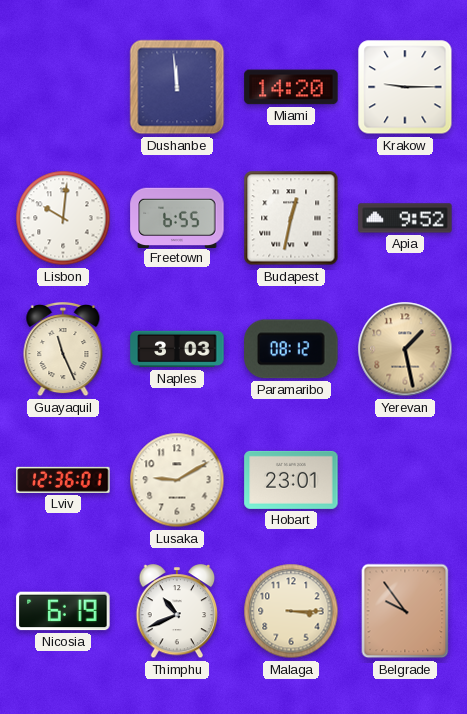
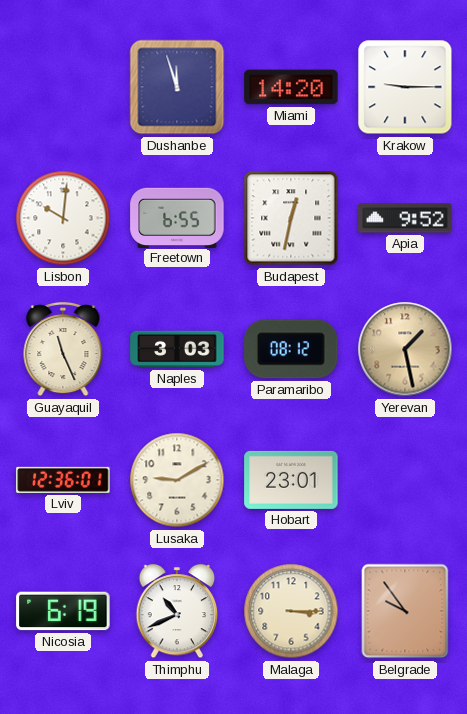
Dushanbe: 11:59 -> 11:57
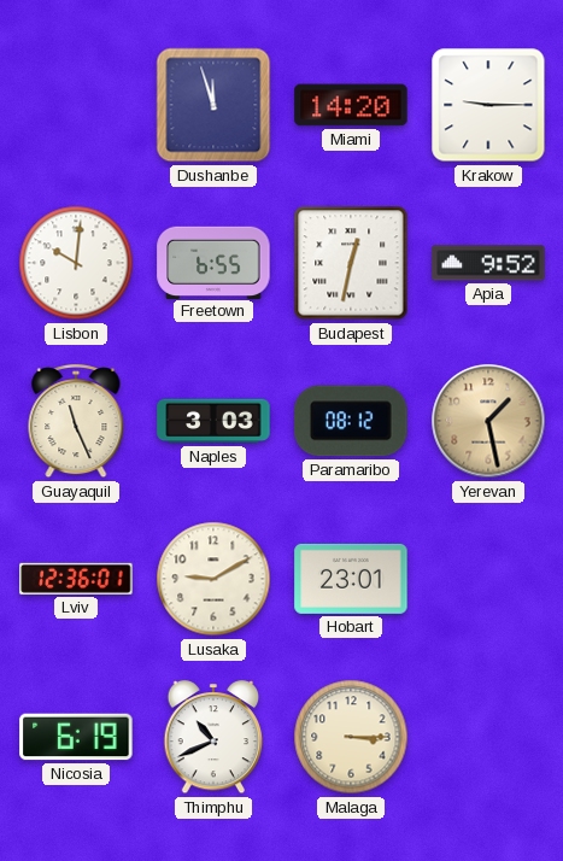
Belgrade: 9:54 -> none
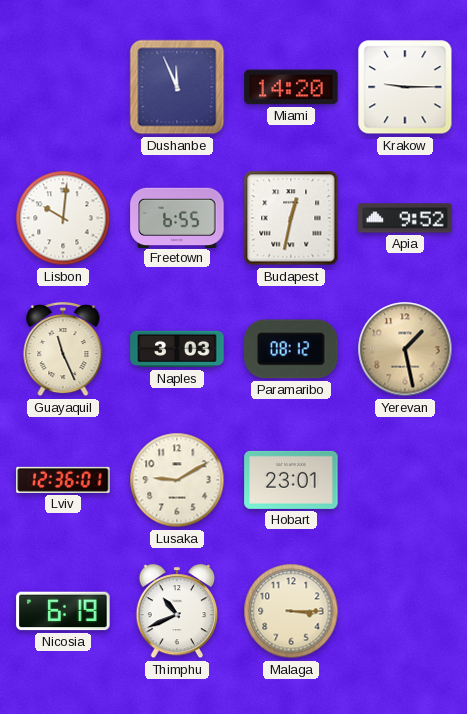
Dushanbe: 11:57 -> 11:56
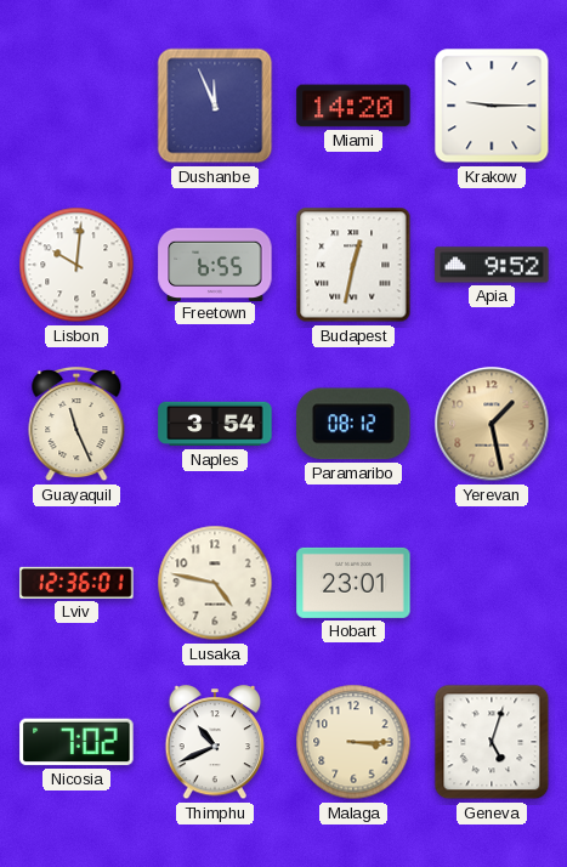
Naples: 3:03 -> 3:54
Lusaka: 9:10 -> 4:47
Nicosia: 6:19 -> 7:02
Geneva: none -> 5:03
